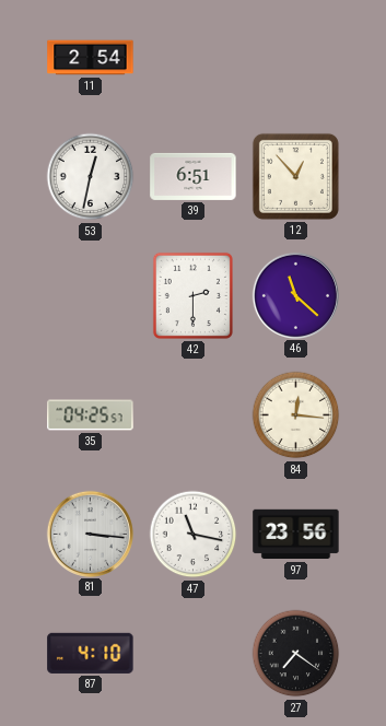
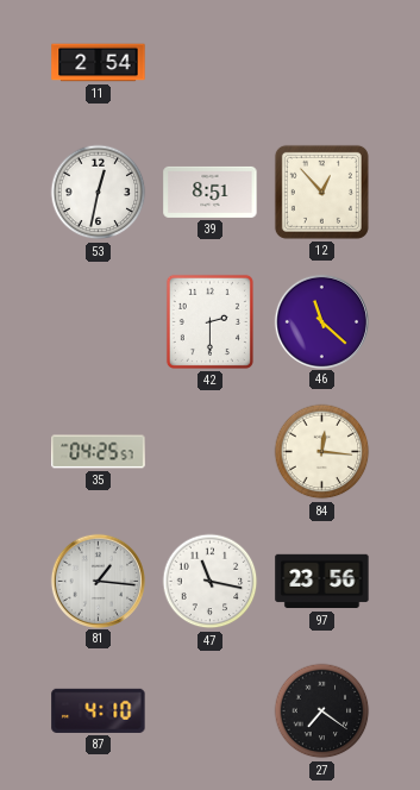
39: 6:51 -> 8:51
81: 3:16 -> 1:16
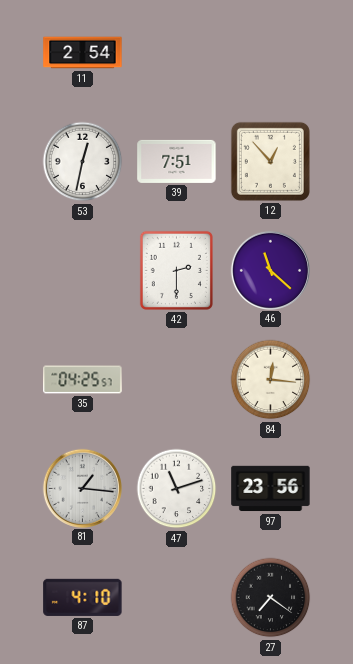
39: 8:51 -> 7:51
47: 11:17 -> 11:12
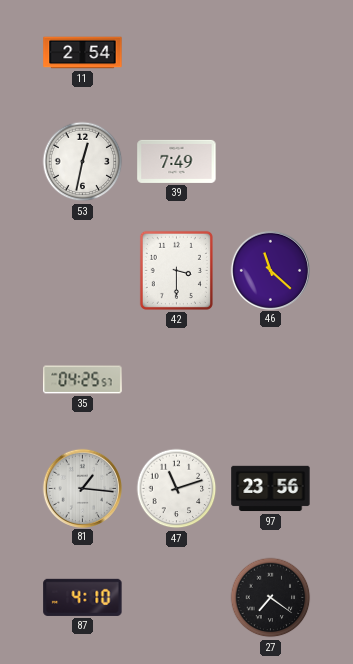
39: 7:51 -> 7:49
12: 12:53 -> none
42: 2:30 -> 3:30
84: 12:16 -> none
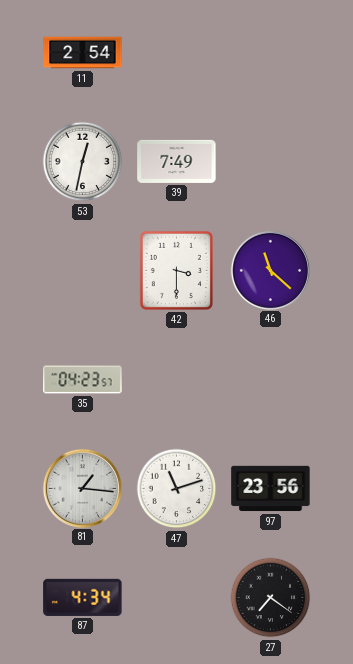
35: 04:25 -> 04:23
87: 4:10 -> 4:34
